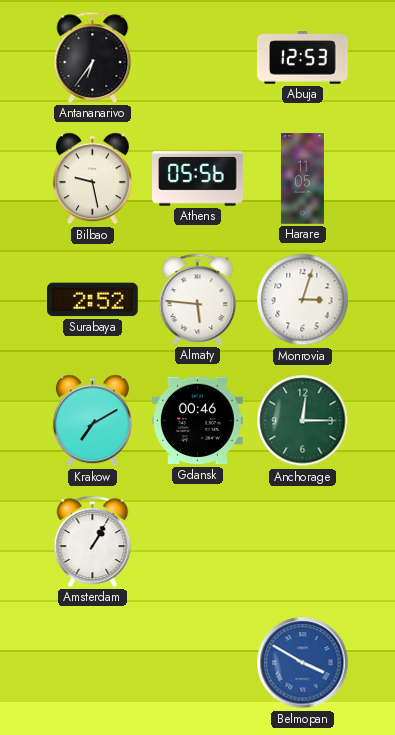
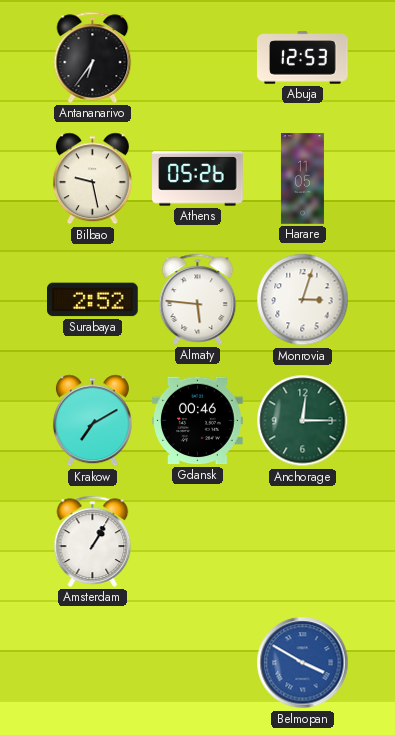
Athens: 05:56 -> 05:26
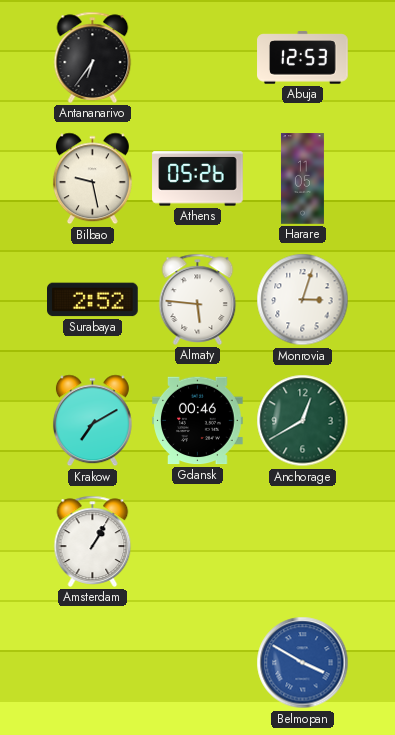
Anchorage: 12:15 -> 12:40
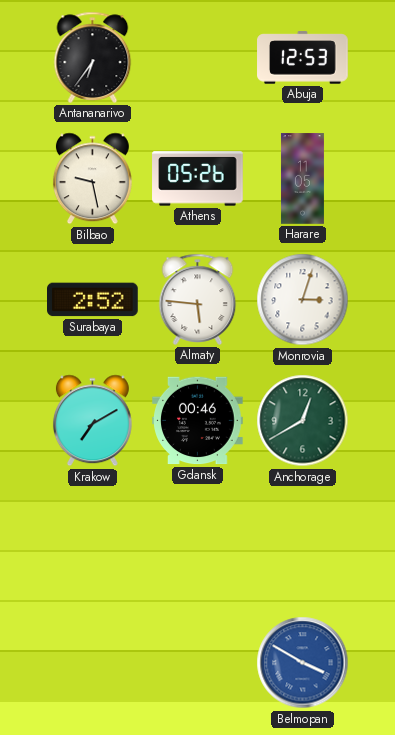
Amsterdam: 1:05 -> none
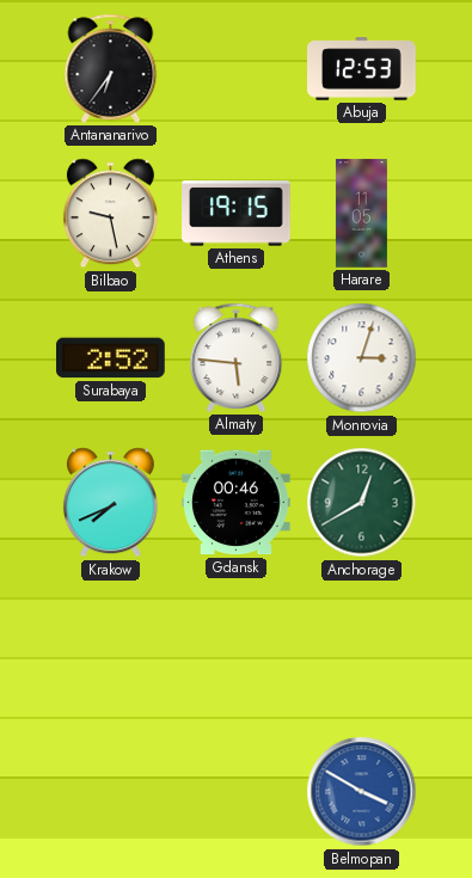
Athens: 05:26 -> 19:15
Krakow: 7:10 -> 7:41
